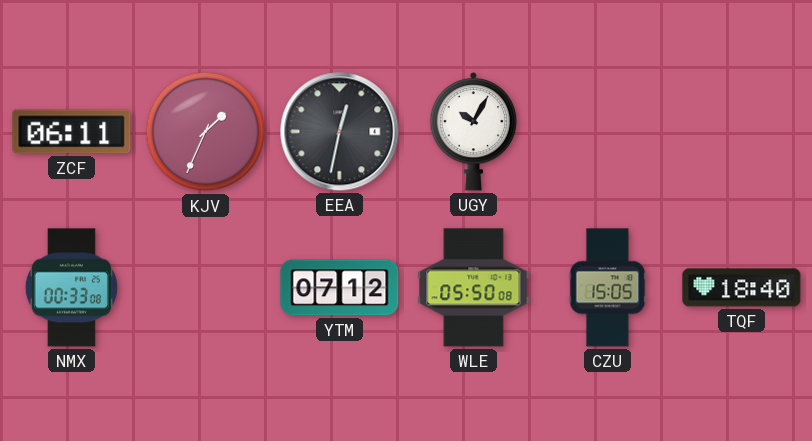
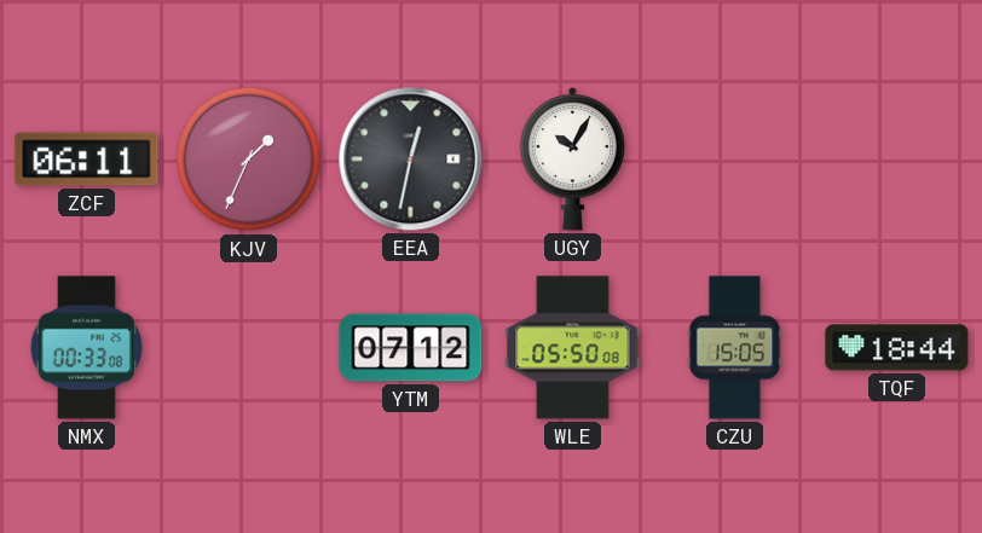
TQF: 18:40 -> 18:44
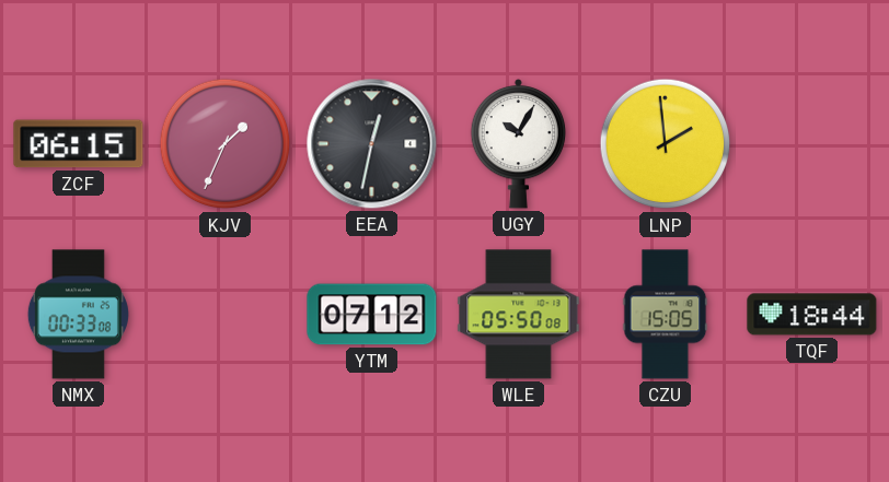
ZCF: 06:11 -> 06:15
LNP: none -> 1:59
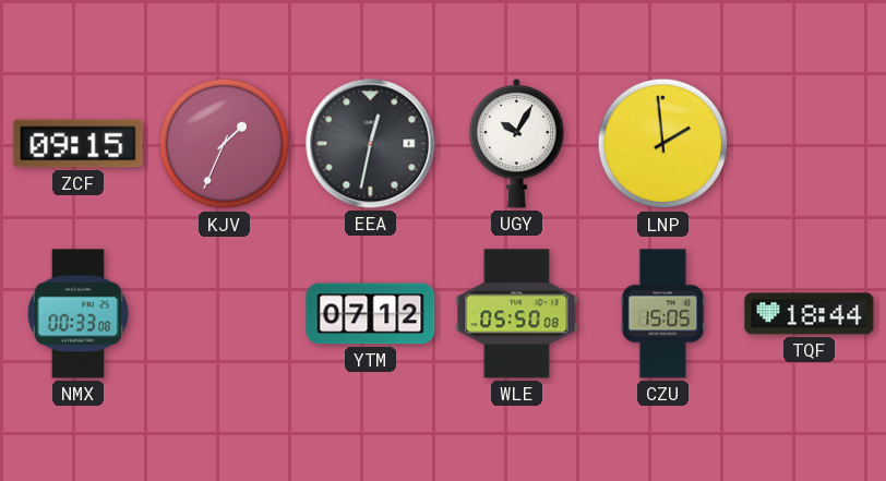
ZCF: 06:15 -> 09:15
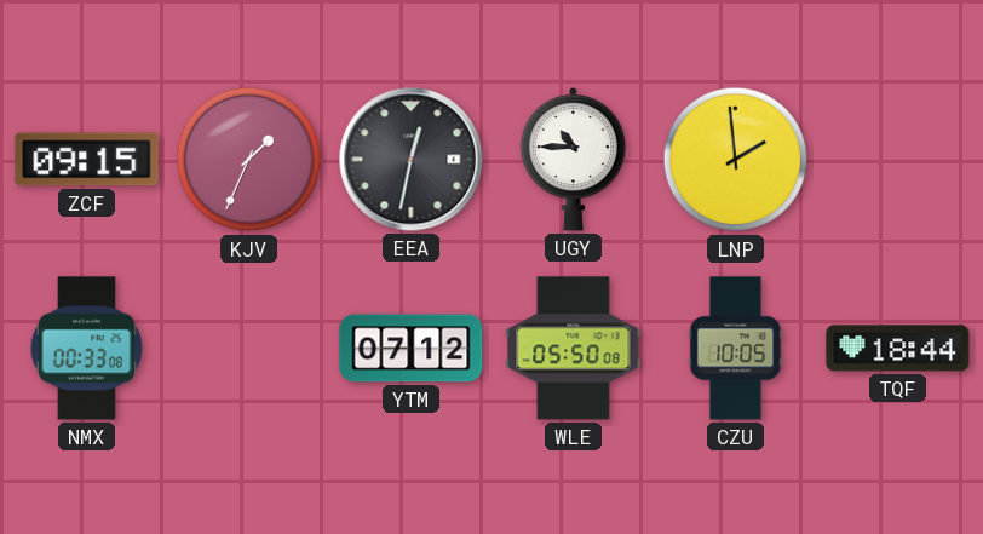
UGY: 10:05 -> 10:45
CZU: 15:05 -> 10:05
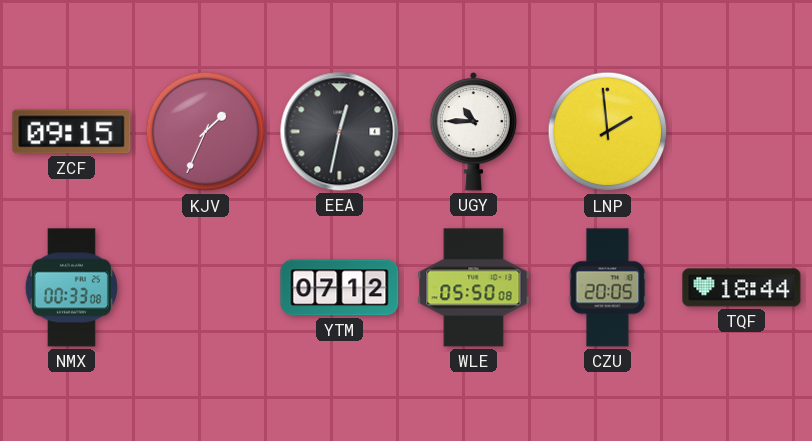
CZU: 10:05 -> 20:05
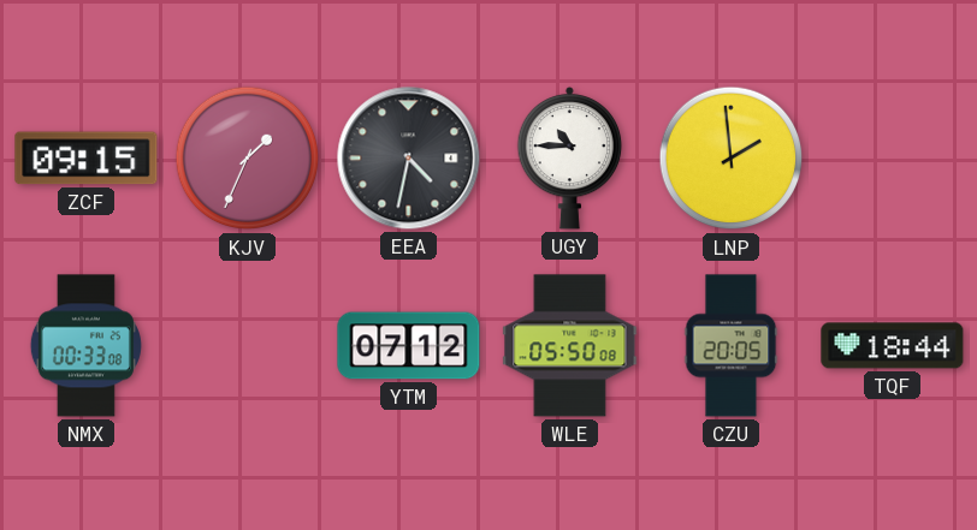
EEA: 12:32 -> 4:32
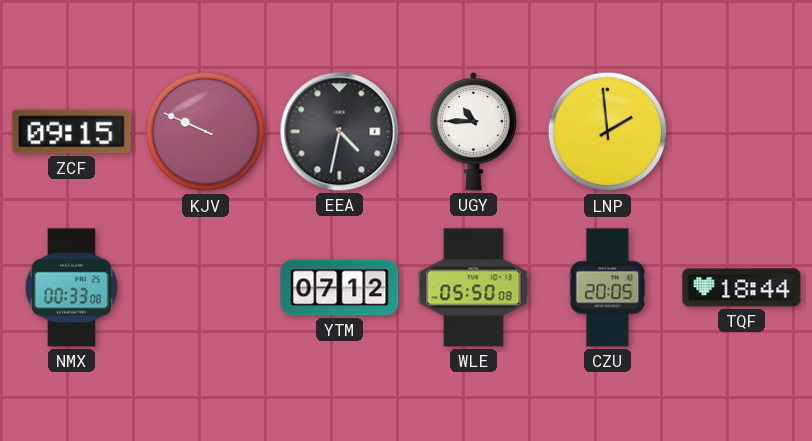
KJV: 1:34 -> 9:49
